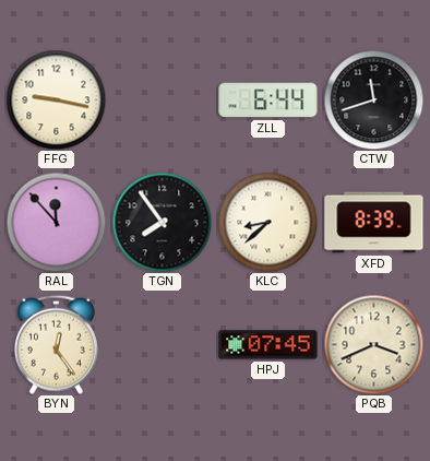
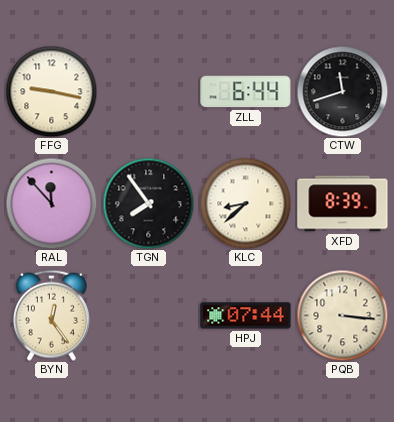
HPJ: 07:45 -> 07:44
PQB: 3:41 -> 3:16
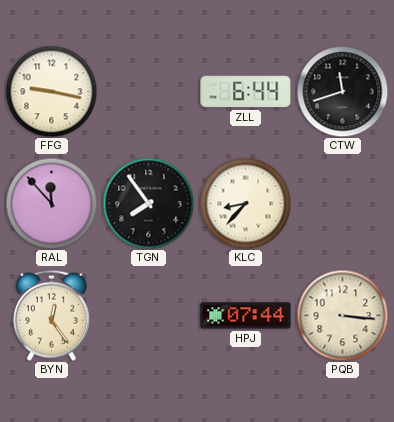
KLC: 8:38 -> 8:37
XFD: 8:39 -> none
